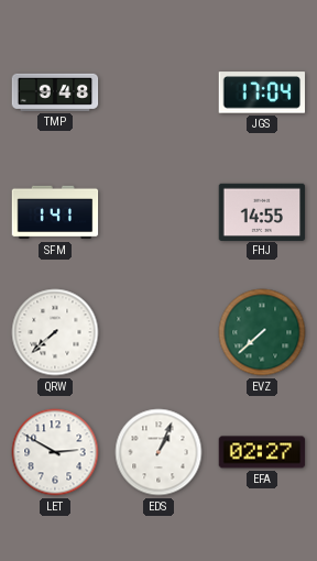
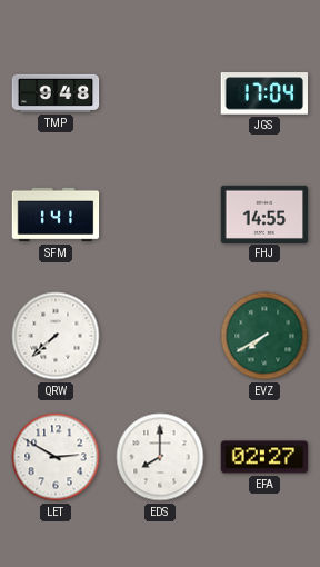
EVZ: 7:38 -> 7:40
EDS: 1:04 -> 8:00
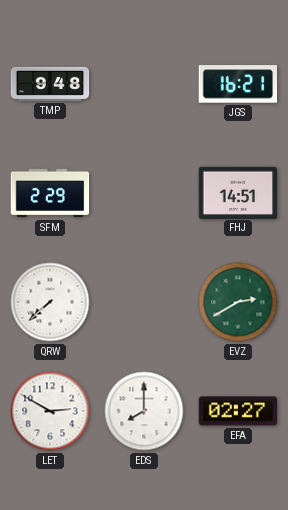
JGS: 17:04 -> 16:21
SFM: 1:41 -> 2:29
FHJ: 14:55 -> 14:51
EVZ: 7:40 -> 2:40
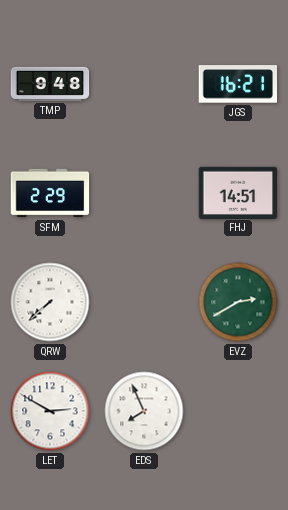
EDS: 8:00 -> 7:56
EFA: 02:27 -> none
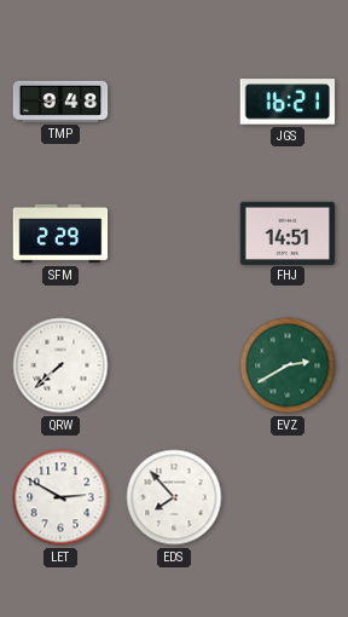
EDS: 7:56 -> 7:53
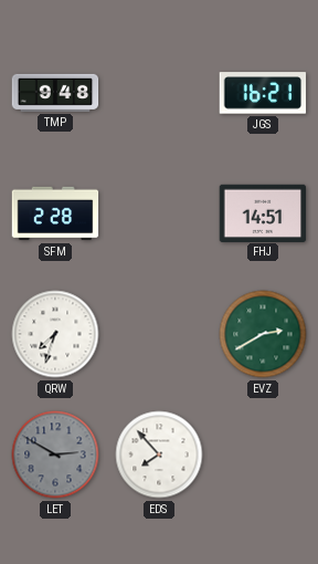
SFM: 2:29 -> 2:28
QRW: 7:38 -> 7:33
LET dial: white -> grey
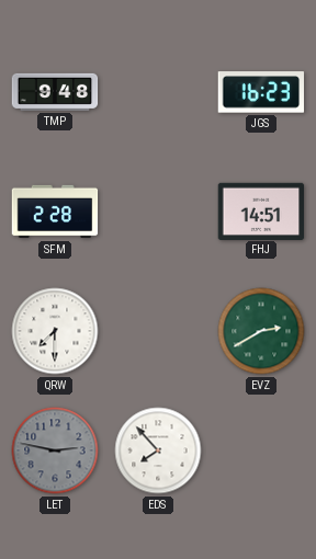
JGS: 16:21 -> 16:23
QRW: 7:33 -> 7:30
LET: 2:50 -> 2:47
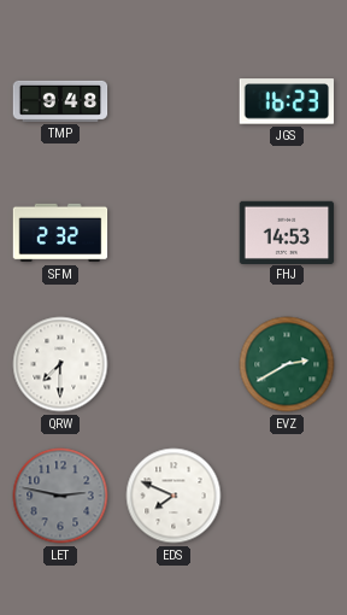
SFM: 2:28 -> 2:32
FHJ: 14:51 -> 14:53
EDS: 7:53 -> 7:49
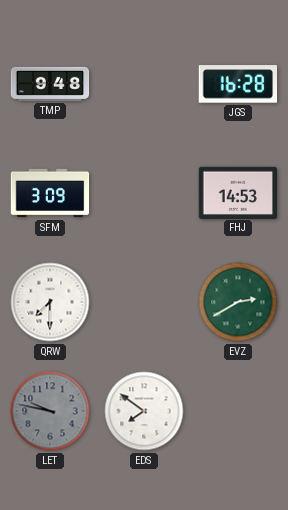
JGS: 16:23 -> 16:28
SFM: 2:32 -> 3:09
LET: 2:47 -> 9:47
EDS: 7:49 -> 7:51
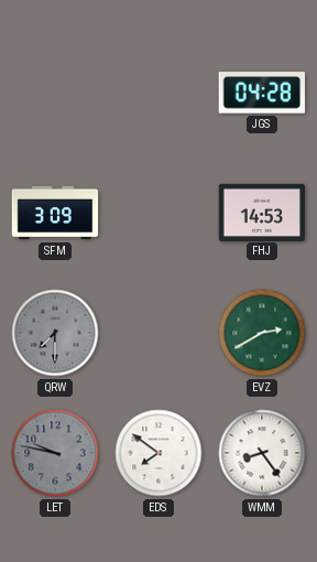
TMP: 9:48 -> none
JGS: 16:28 -> 04:28
QRW dial: white -> grey
WMM: none -> 8:24
